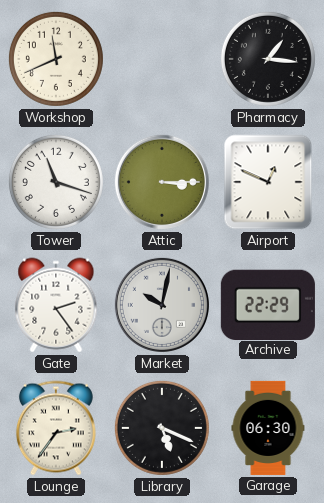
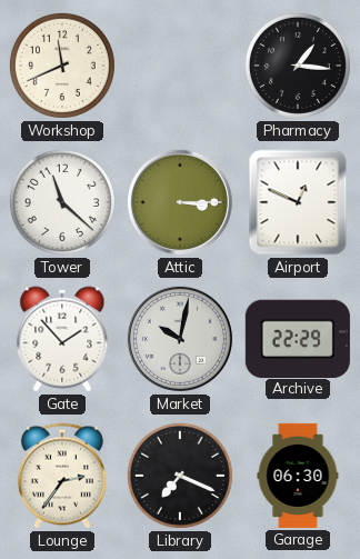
Tower: 11:18 -> 11:22
Gate: 2:24 -> 1:53
Library: 5:19 -> 7:19
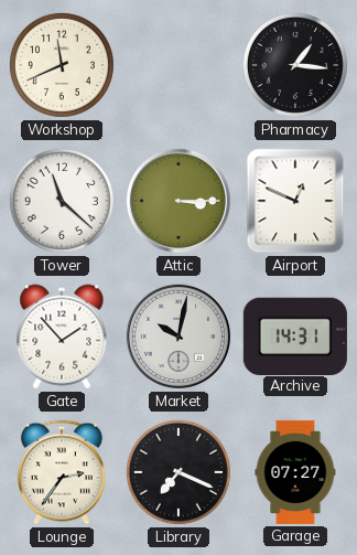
Archive: 22:29 -> 14:31
Garage: 06:30 -> 07:27
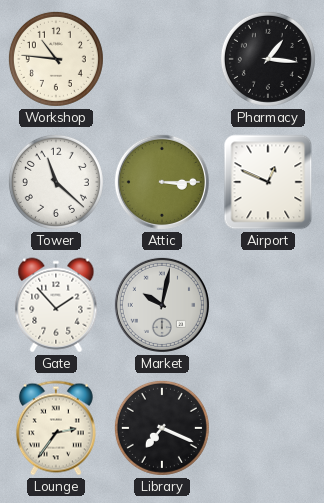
Workshop: 11:41 -> 10:46
Archive: 14:31 -> none
Garage: 07:27 -> none
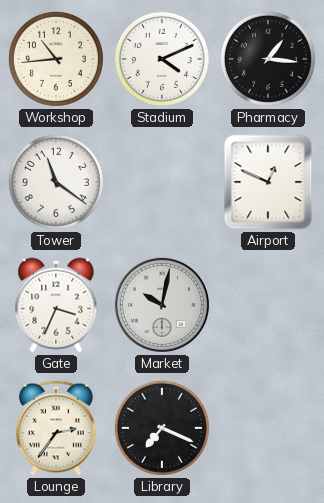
Workshop: 10:46 -> 10:44
Stadium: none -> 4:11
Tower: 11:22 -> 11:21
Attic: 3:15 -> none
Gate: 1:53 -> 3:34
